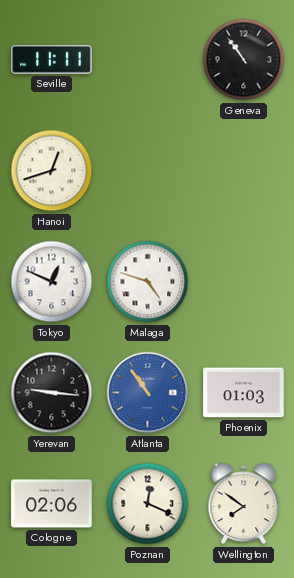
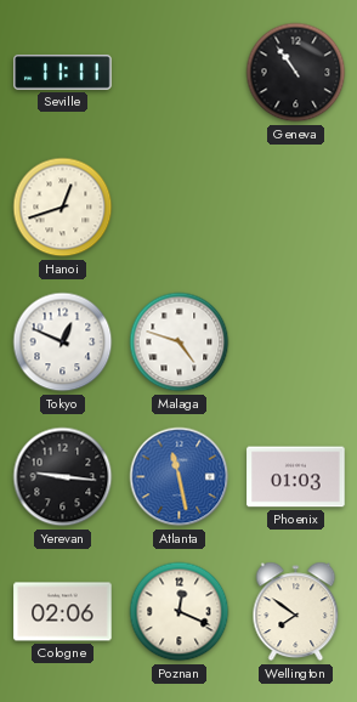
Atlanta: 10:54 -> 11:28
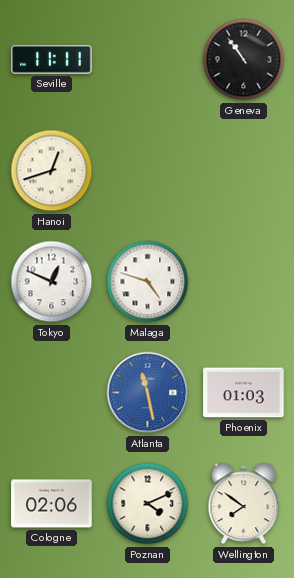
Yerevan: 9:16 -> none
Poznan: 12:19 -> 4:11
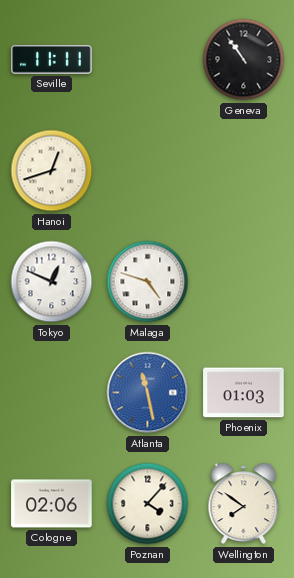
Poznan: 4:11 -> 4:07
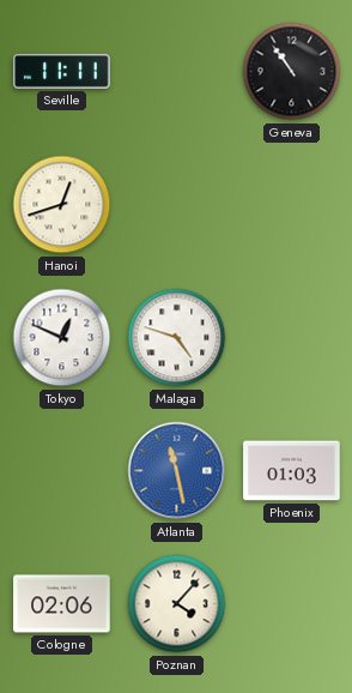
Wellington: 7:51 -> none
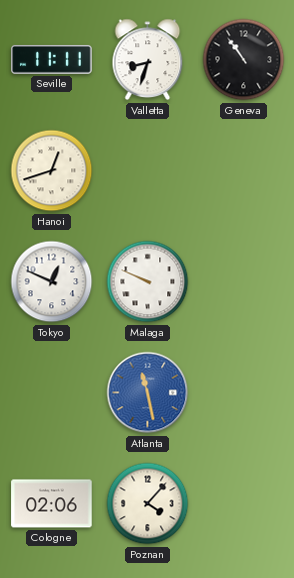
Valletta: none -> 8:33
Malaga: 4:48 -> 9:49
Phoenix: 01:03 -> none
